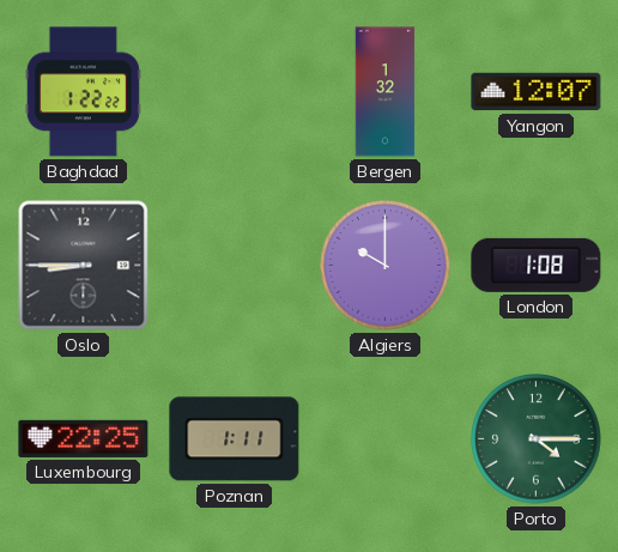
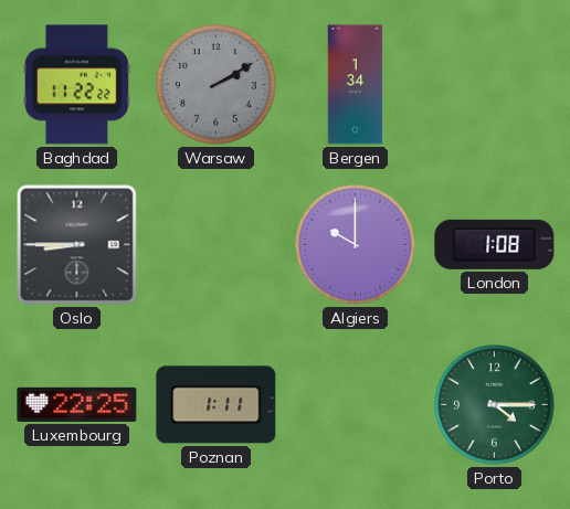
Baghdad: 1:22 -> 11:22
Warsaw: none -> 2:10
Bergen: 1:32 -> 1:34
Yangon: 12:07 -> none
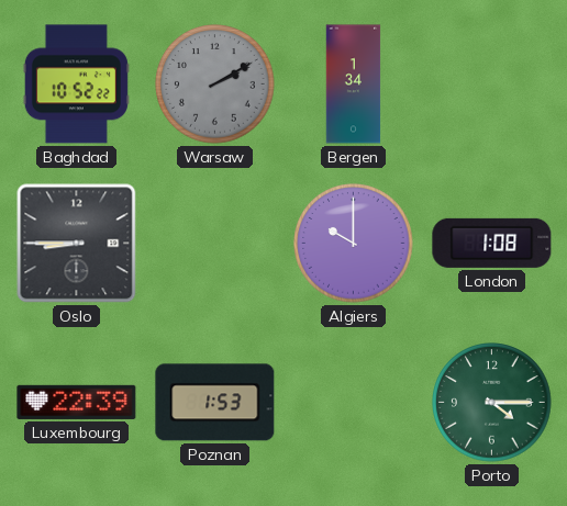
Baghdad: 11:22 -> 10:52
Luxembourg: 22:25 -> 22:39
Poznan: 1:11 -> 1:53
